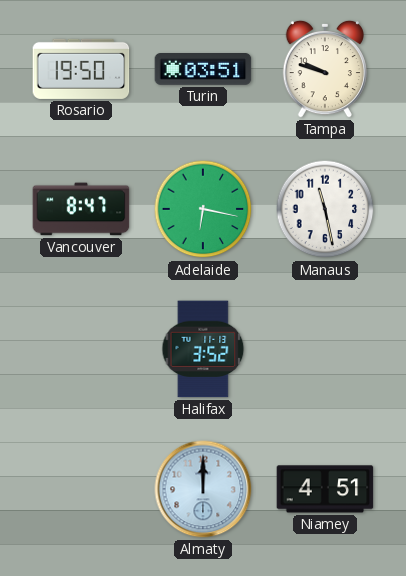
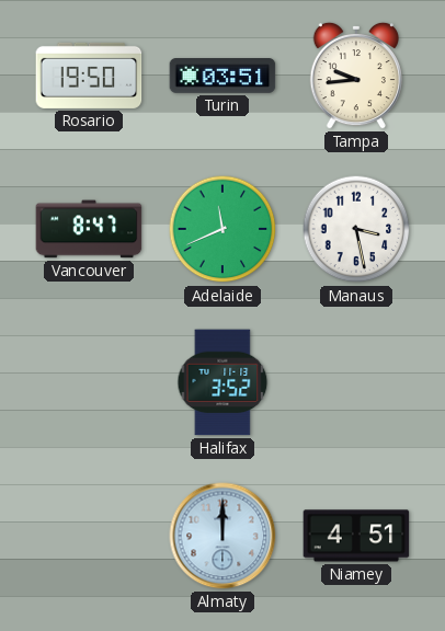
Tampa: 9:48 -> 9:44
Adelaide: 6:17 -> 11:41
Manaus: 11:28 -> 3:28
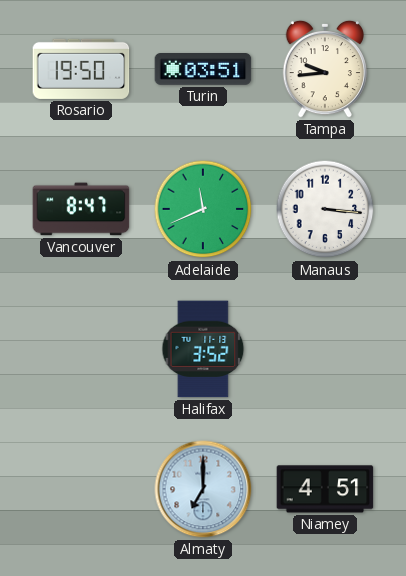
Manaus: 3:28 -> 3:16
Almaty: 12:00 -> 7:00
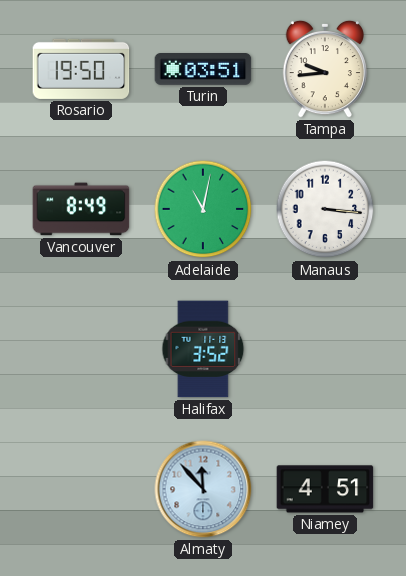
Vancouver: 8:47 -> 8:49
Adelaide: 11:41 -> 11:02
Almaty: 7:00 -> 11:53
